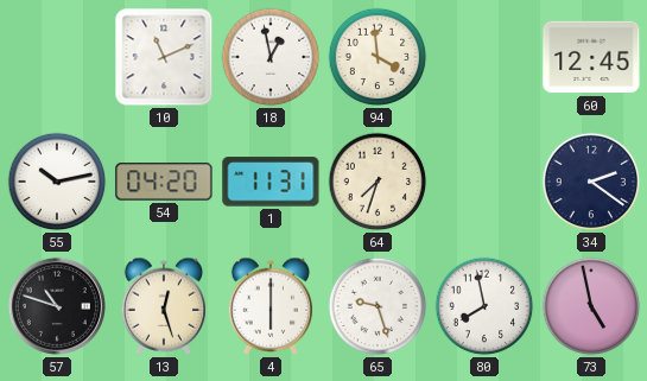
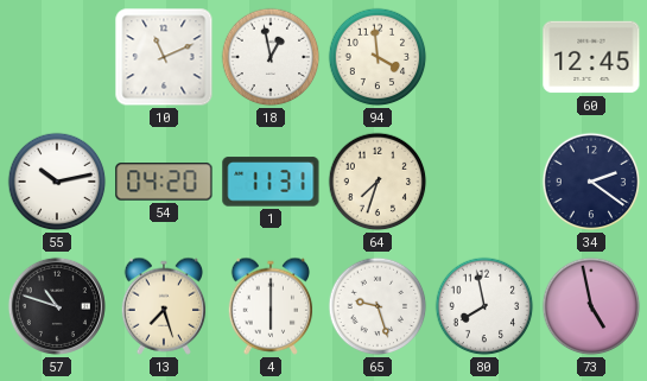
13: 12:27 -> 7:27
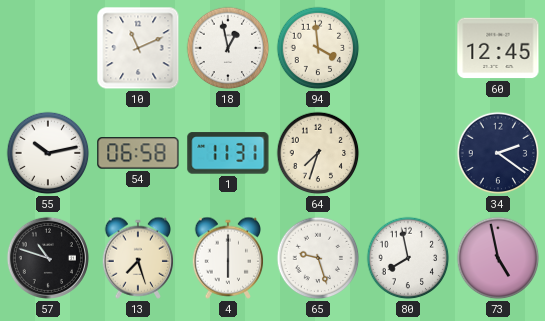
54: 04:20 -> 06:58
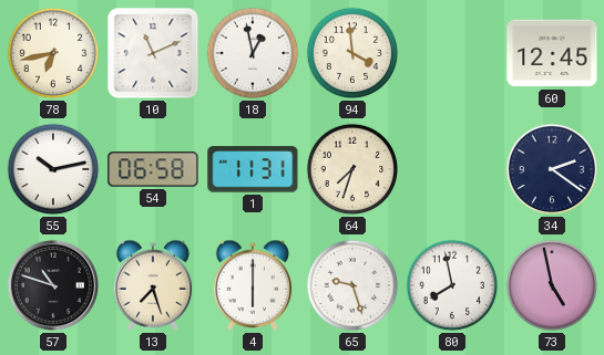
78: none -> 6:43
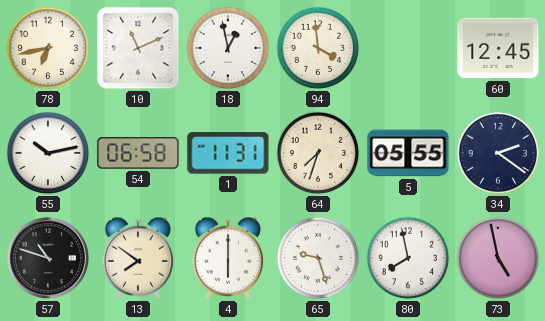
5: none -> 05:55
13: 7:27 -> 7:51
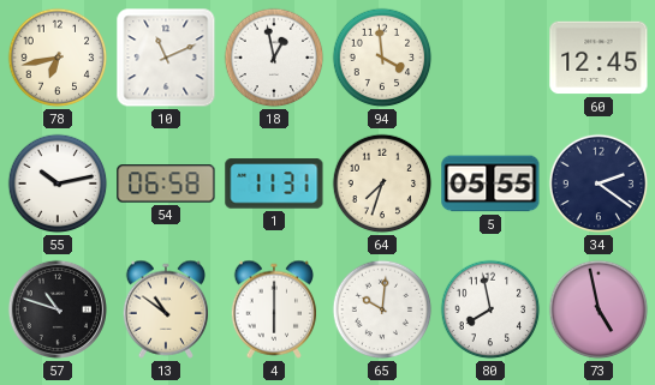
13: 7:51 -> 10:51
65: 9:27 -> 10:01
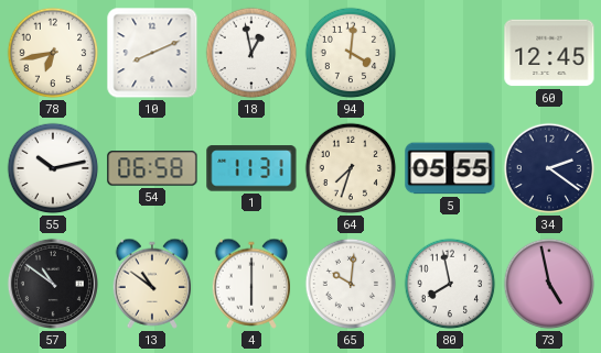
10: 11:11 -> 8:11
94: 3:59 -> 4:01
57: 10:48 -> 10:51
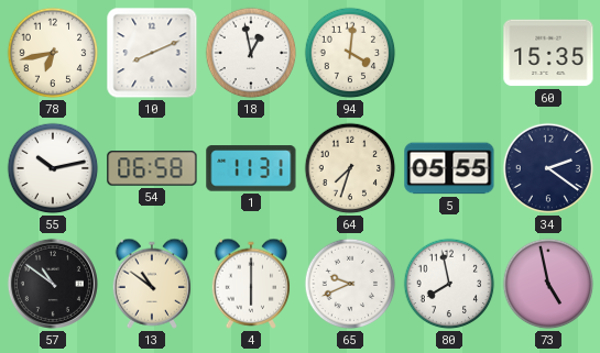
60: 12:45 -> 15:35
65: 10:01 -> 9:41
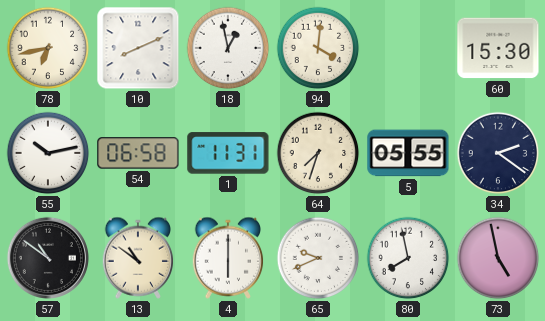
60: 15:35 -> 15:30
